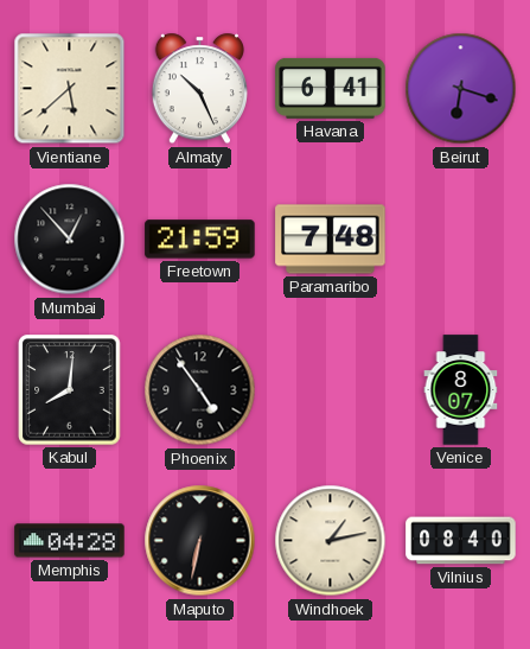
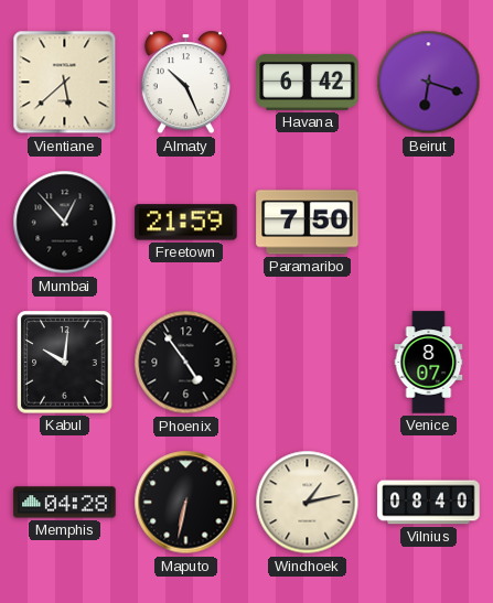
Havana: 6:41 -> 6:42
Paramaribo: 7:48 -> 7:50
Kabul: 8:01 -> 10:01
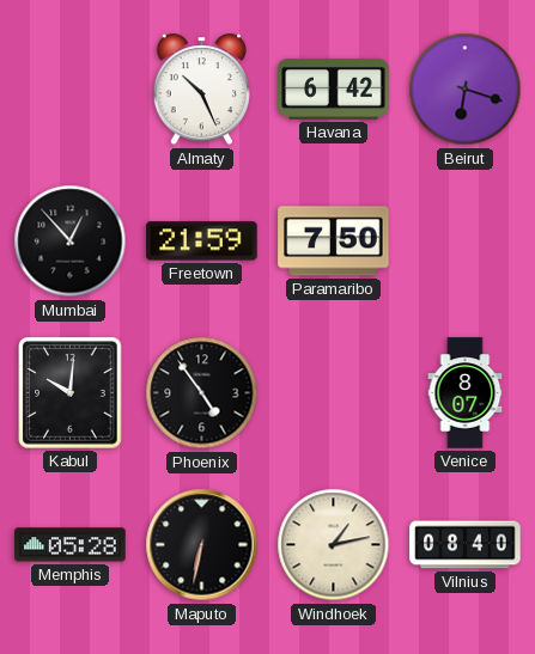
Vientiane: 5:38 -> none
Memphis: 04:28 -> 05:28
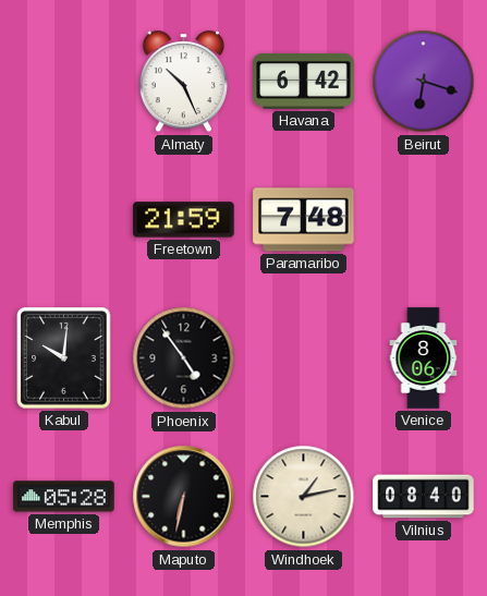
Mumbai: 12:53 -> none
Paramaribo: 7:50 -> 7:48
Venice: 8:07 -> 8:06
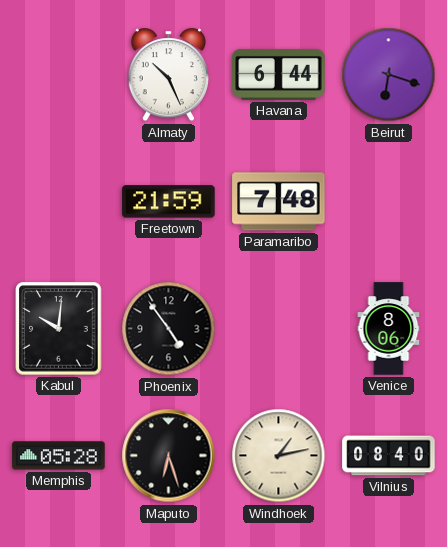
Havana: 6:42 -> 6:44
Maputo: 6:32 -> 6:27
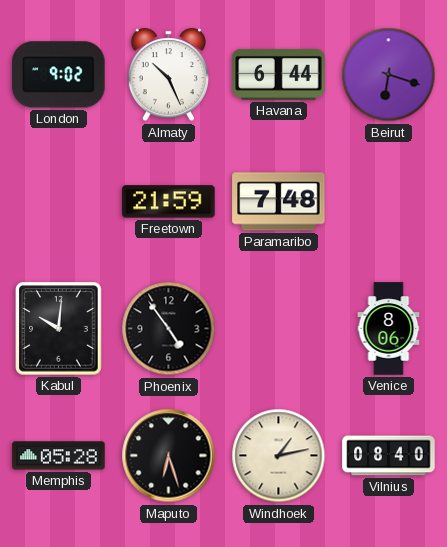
London: none -> 9:02
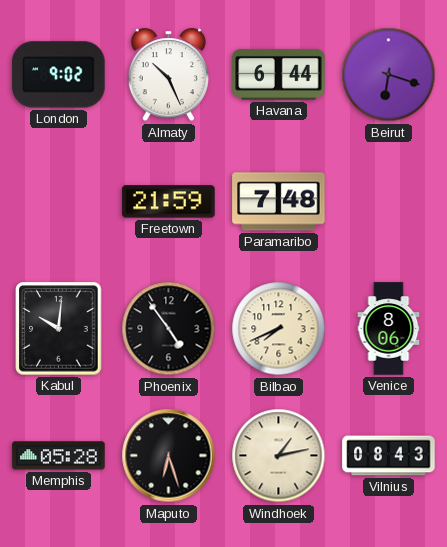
Bilbao: none -> 7:41
Vilnius: 08:40 -> 08:43
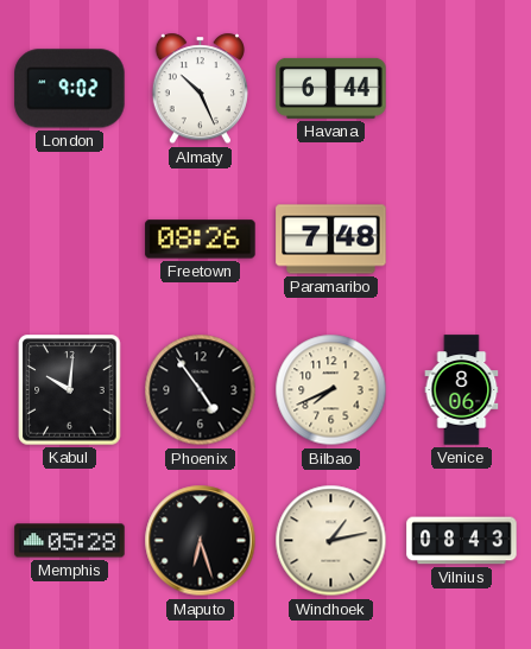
Beirut: 6:18 -> none
Freetown: 21:59 -> 08:26
